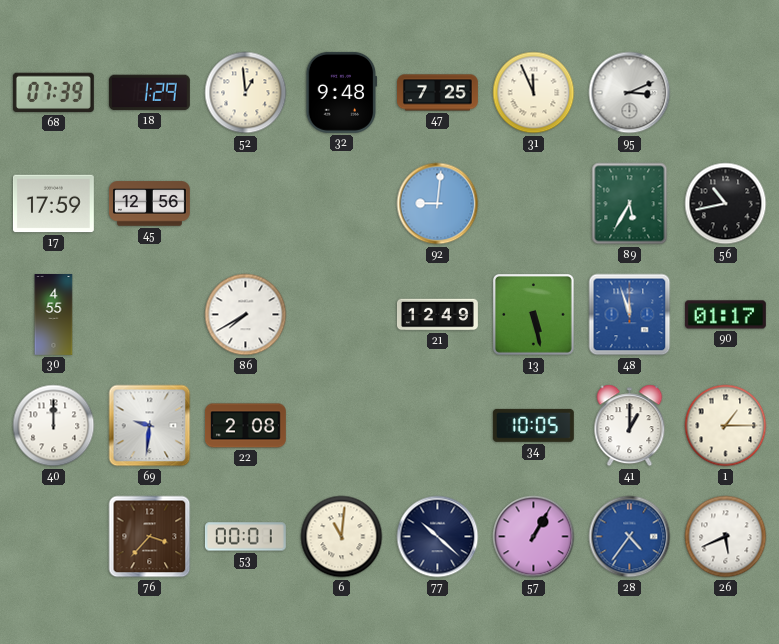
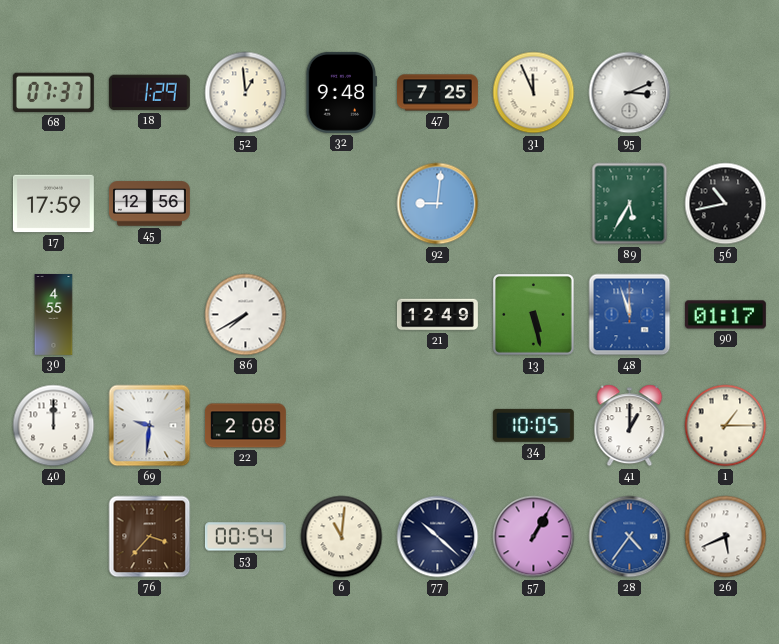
68: 07:39 -> 07:37
53: 00:01 -> 00:54
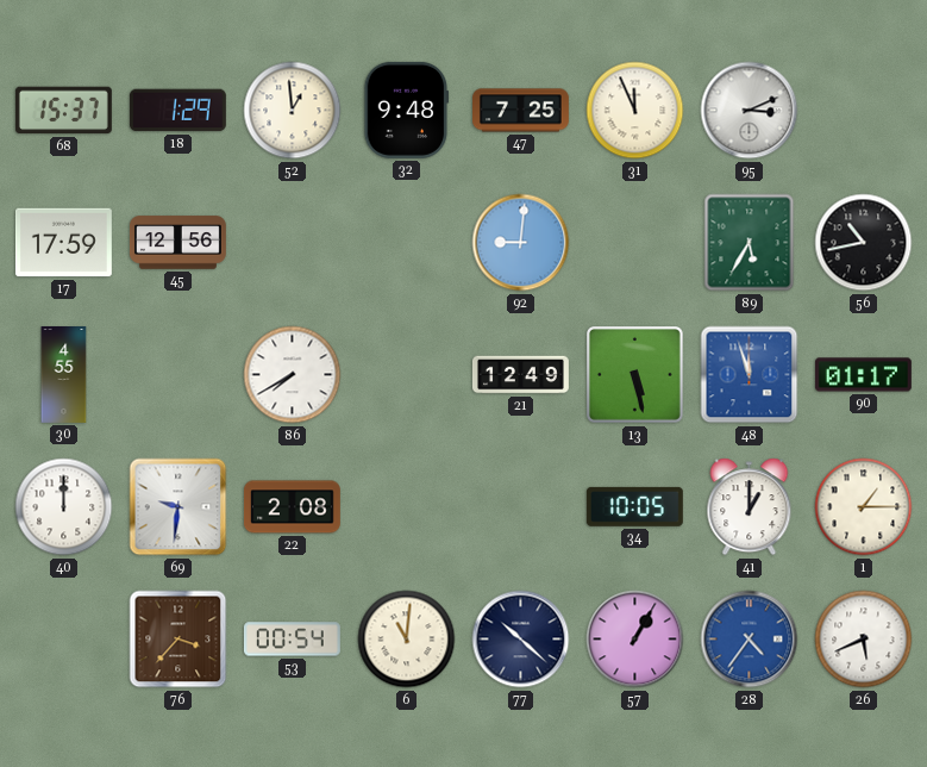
68: 07:37 -> 15:37
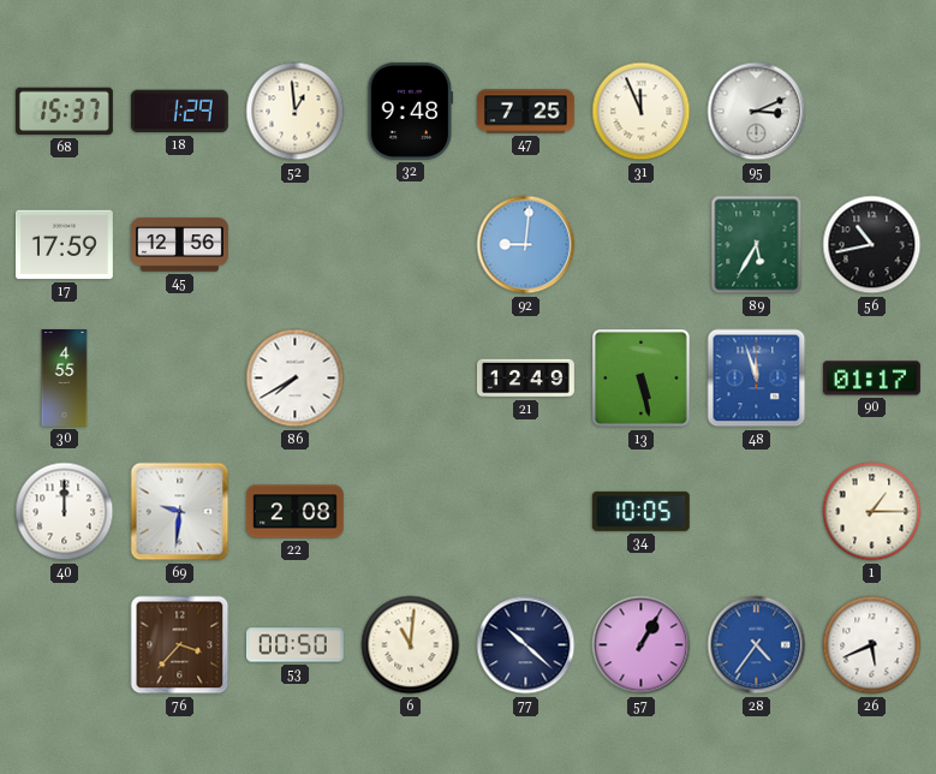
41: 1:00 -> none
53: 00:54 -> 00:50
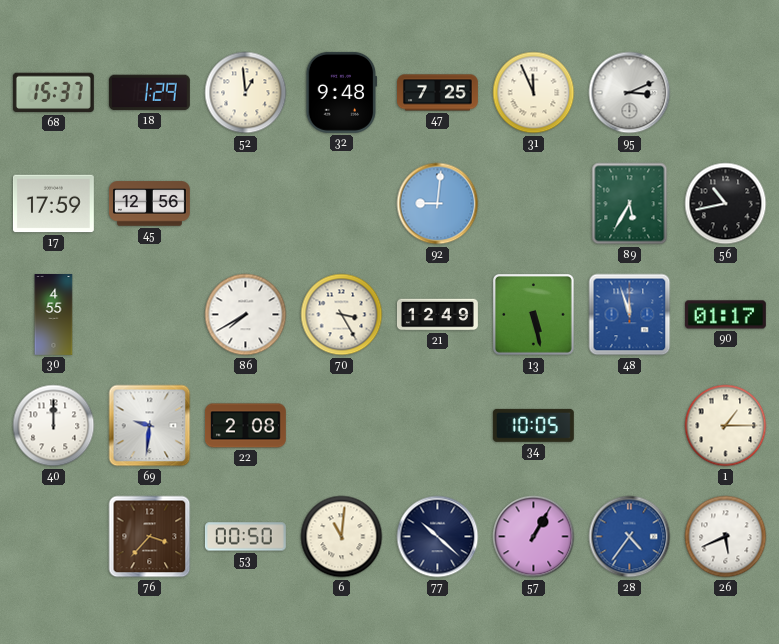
70: none -> 3:25
